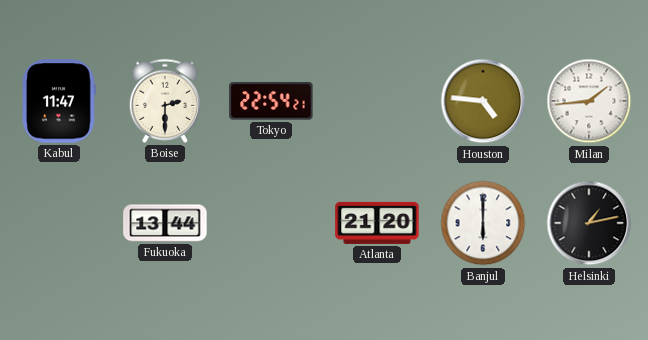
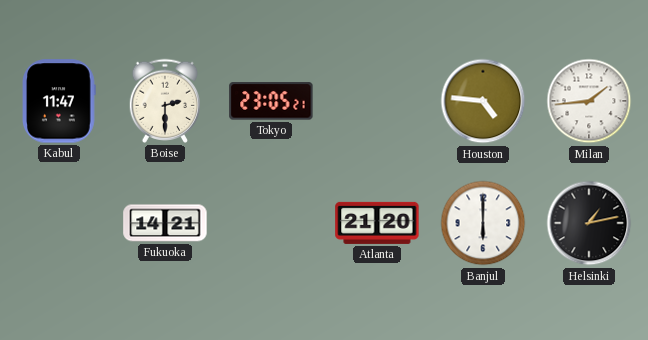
Tokyo: 22:54 -> 23:05
Fukuoka: 13:44 -> 14:21
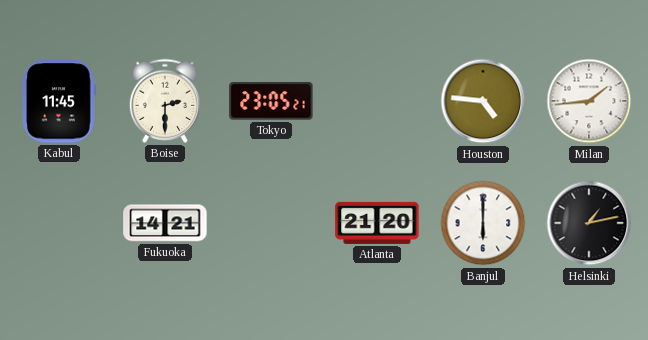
Kabul: 11:47 -> 11:45
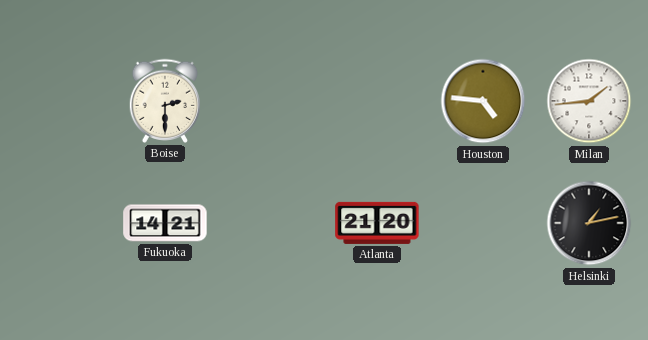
Kabul: 11:45 -> none
Tokyo: 23:05 -> none
Banjul: 6:00 -> none
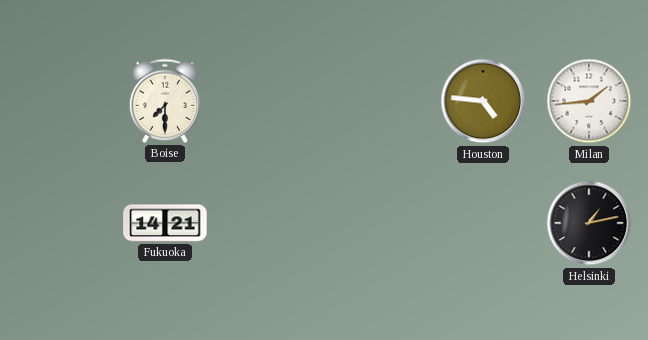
Boise: 2:30 -> 7:30
Atlanta: 21:20 -> none
